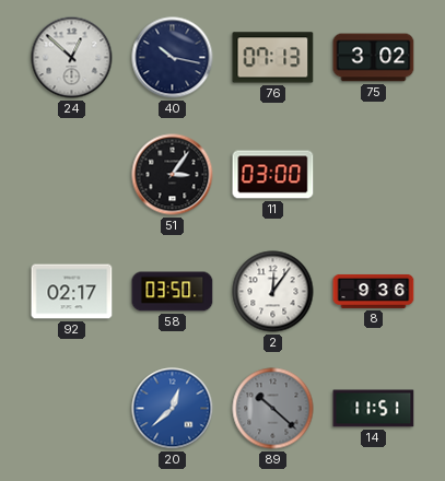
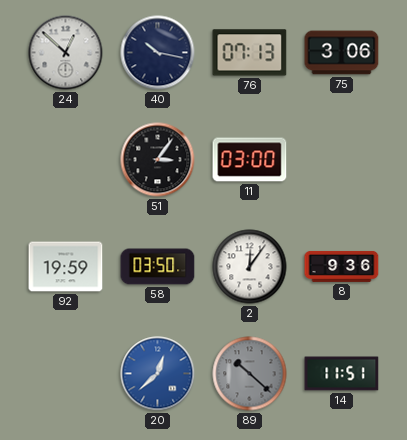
75: 3:02 -> 3:06
92: 02:17 -> 19:59
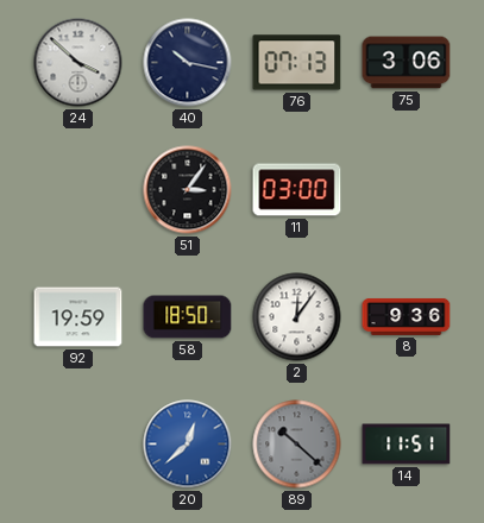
24: 12:52 -> 3:52
58: 03:50 -> 18:50
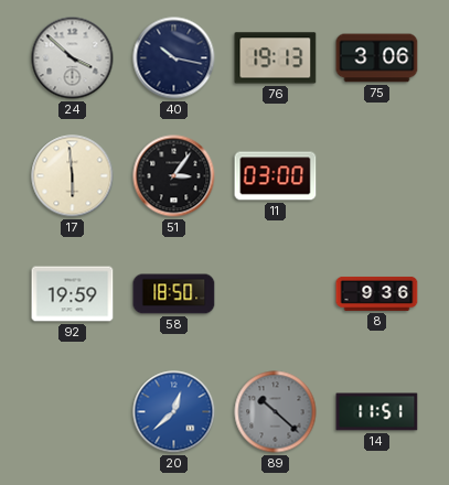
76: 07:13 -> 19:13
17: none -> 5:59
2: 12:06 -> none
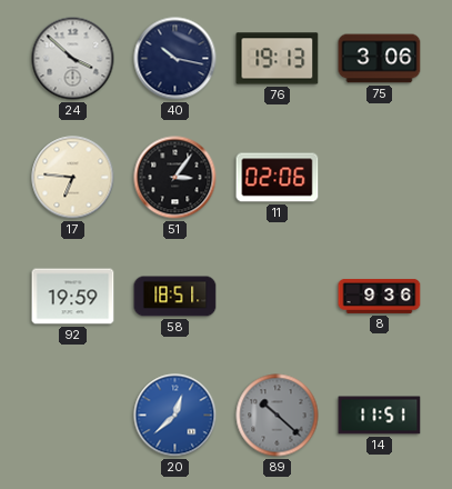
17: 5:59 -> 6:46
11: 03:00 -> 02:06
58: 18:50 -> 18:51
